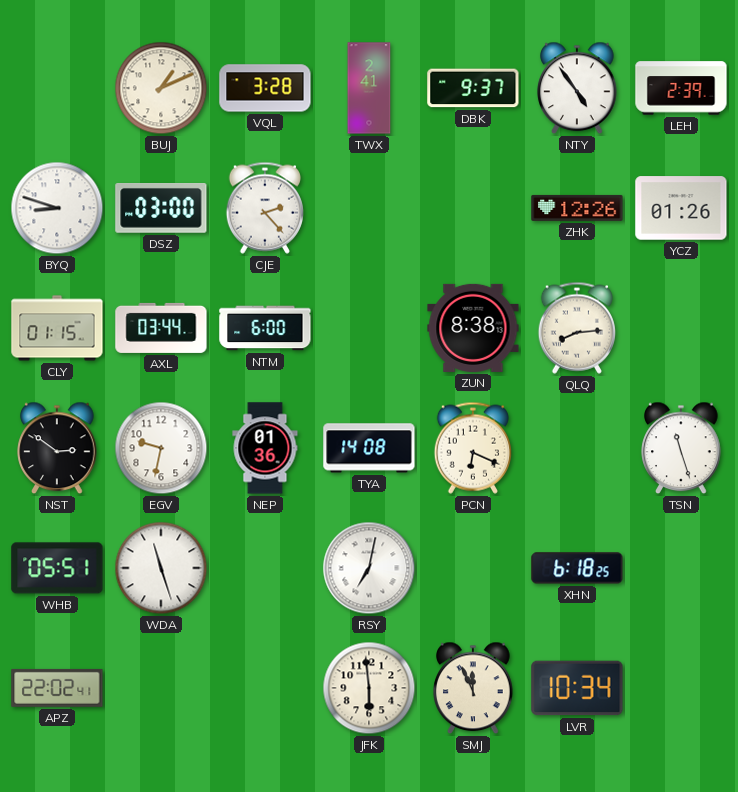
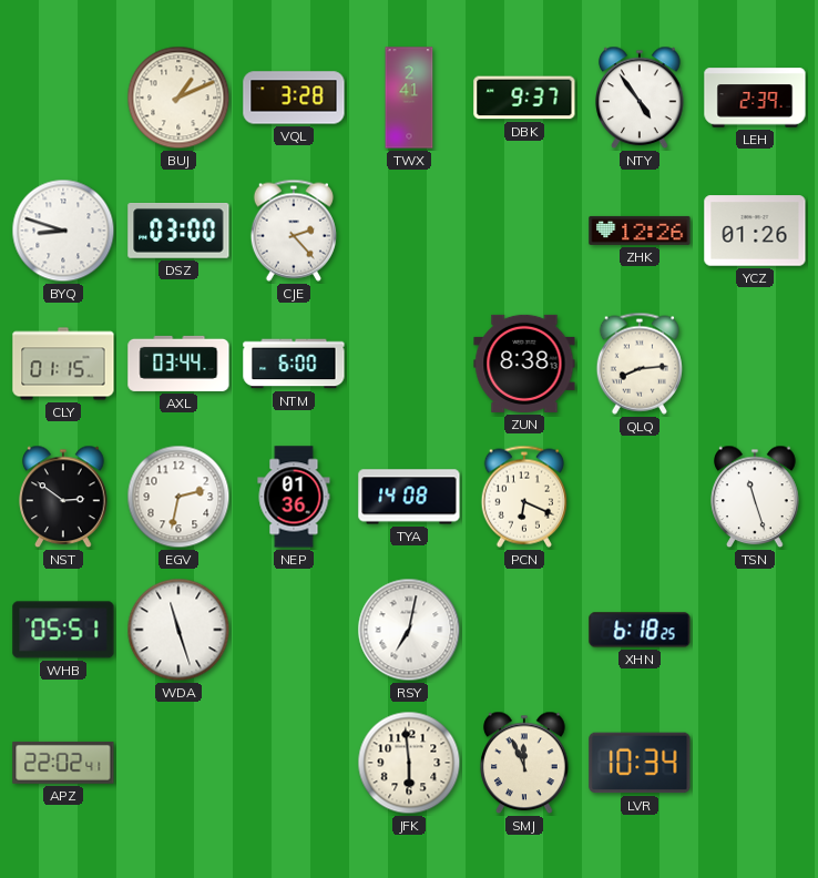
EGV: 9:32 -> 2:32
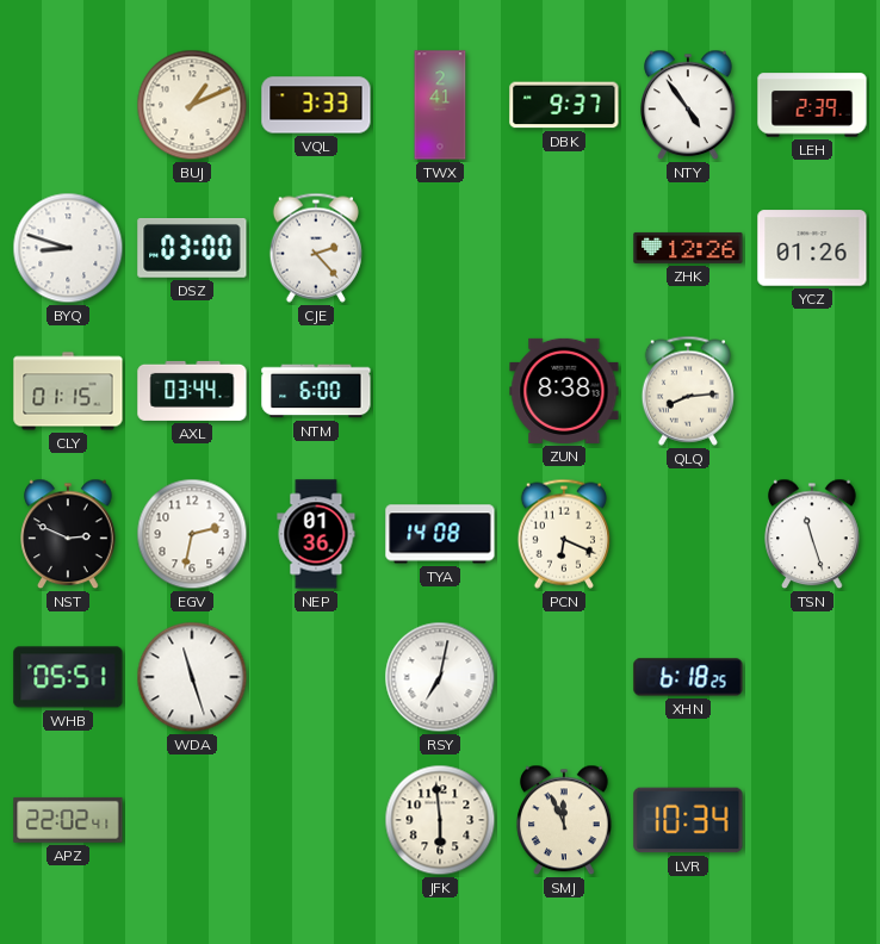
VQL: 3:28 -> 3:33
NST: 2:51 -> 2:49
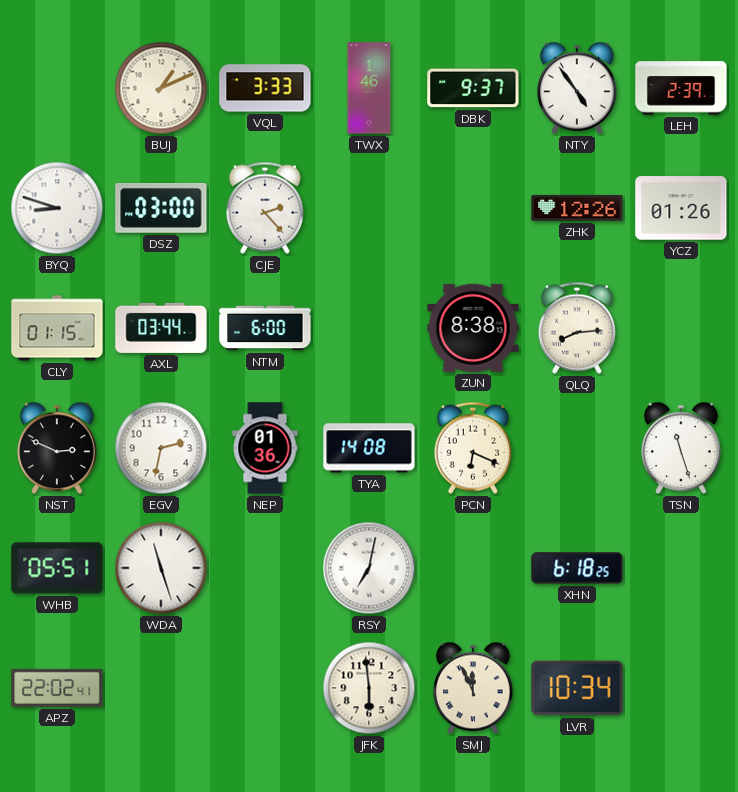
TWX: 2:41 -> 1:46
